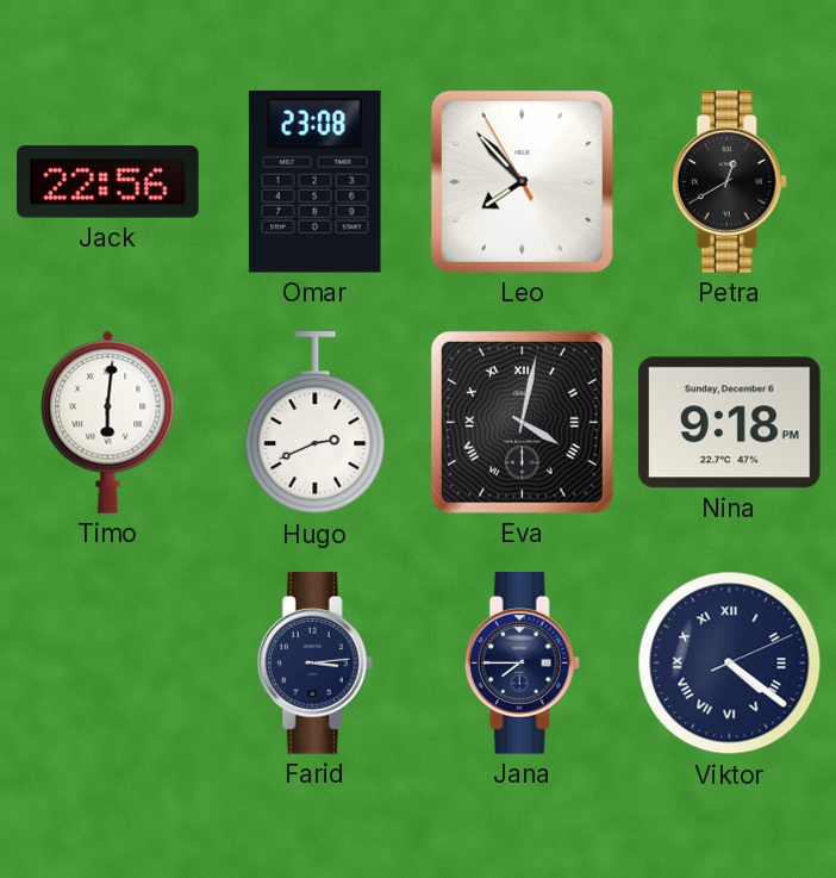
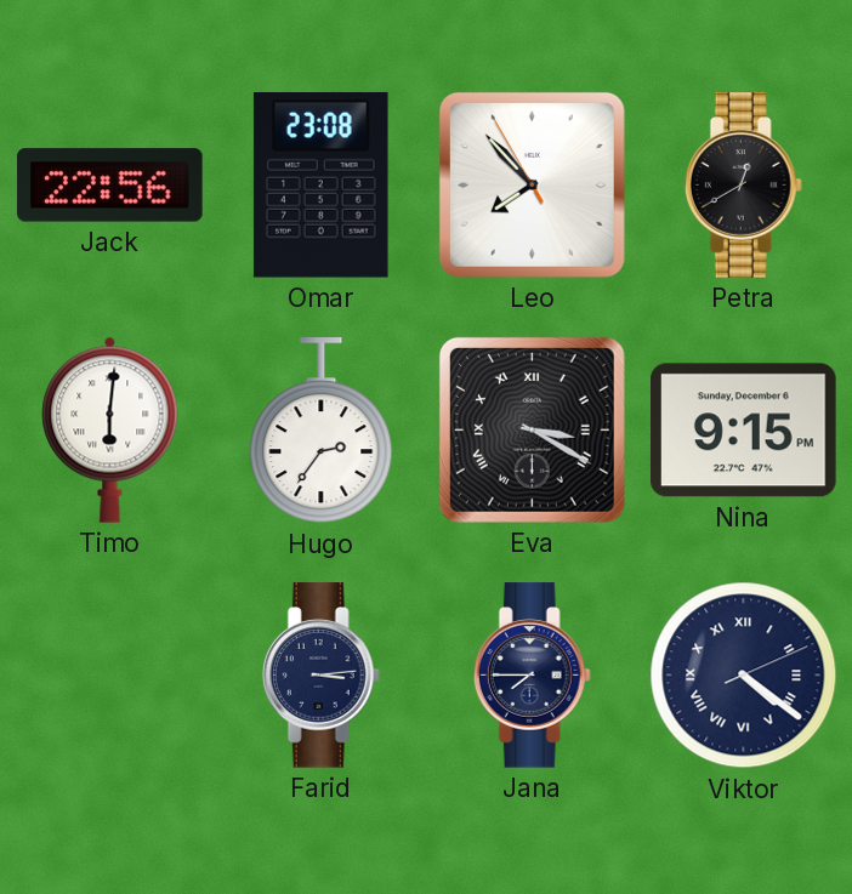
Hugo: 2:41 -> 2:36
Eva: 4:02 -> 3:20
Nina: 9:18 -> 9:15
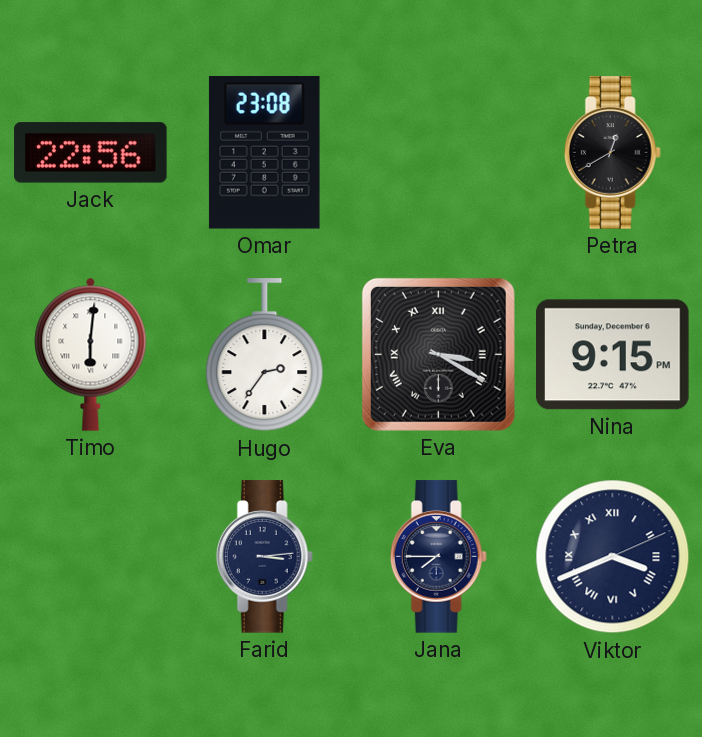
Leo: 7:52 -> none
Viktor: 4:21 -> 3:41
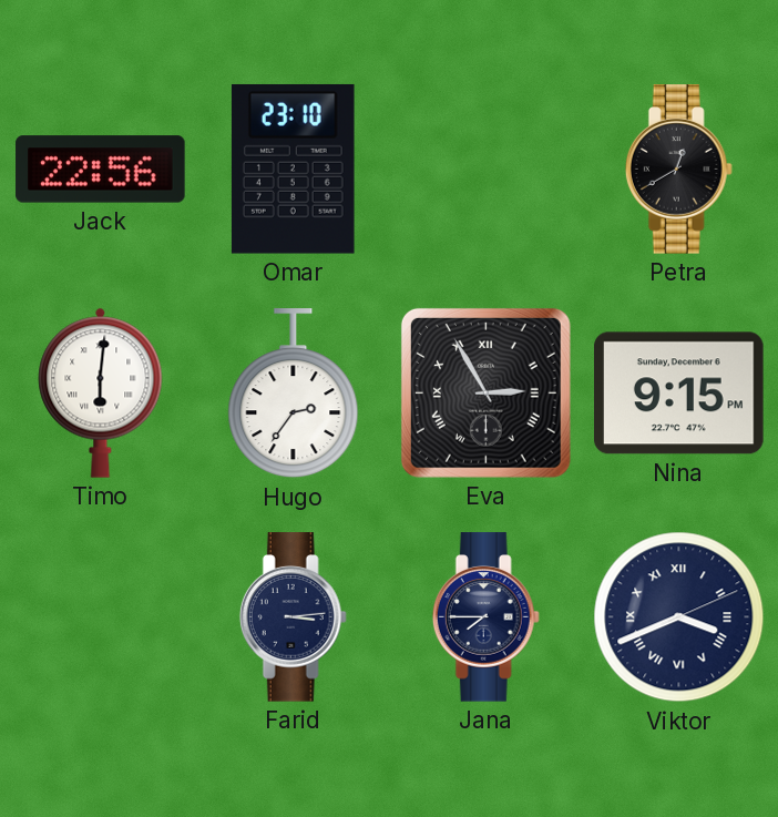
Omar: 23:08 -> 23:10
Eva: 3:20 -> 2:55
